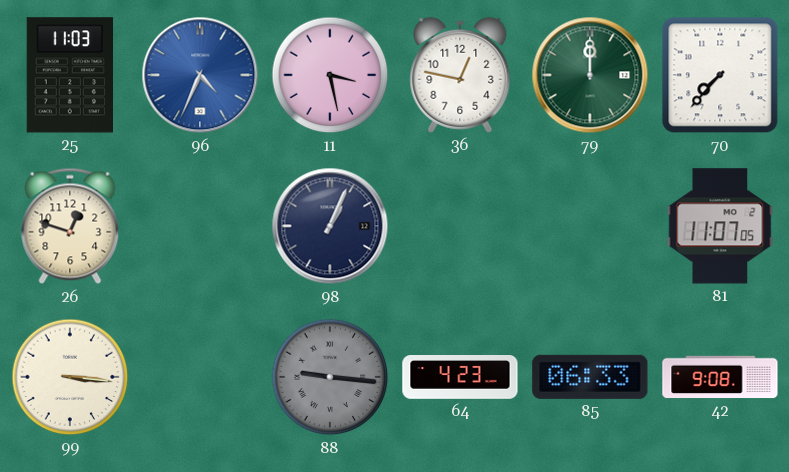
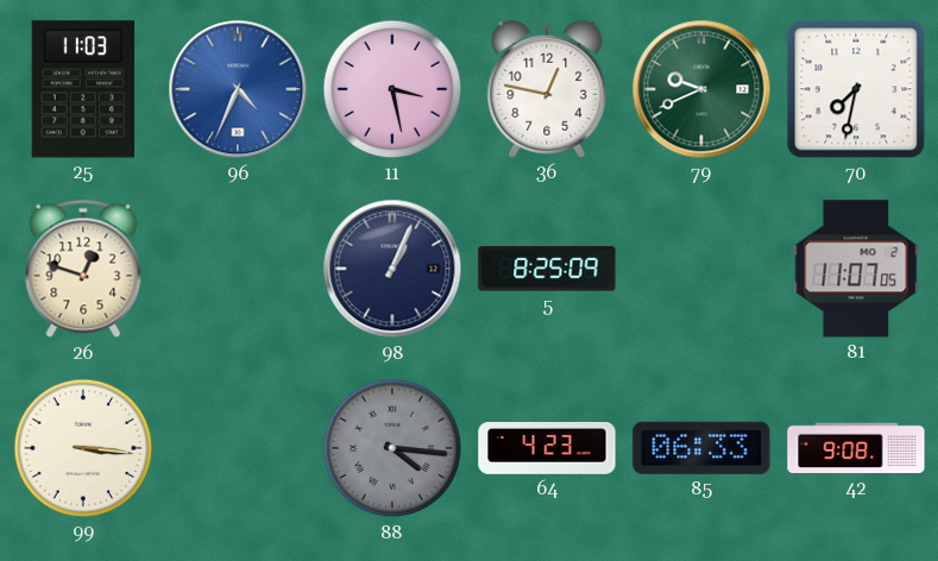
79: 12:00 -> 9:41
70: 7:37 -> 7:32
5: none -> 8:25
88: 9:16 -> 4:16
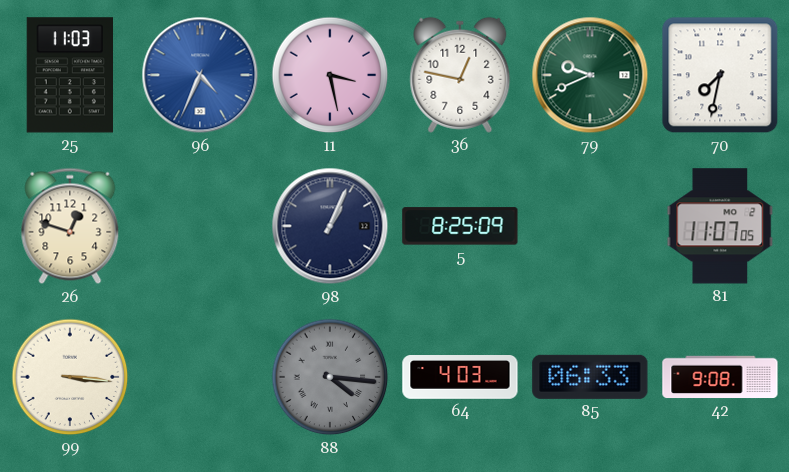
64: 4:23 -> 4:03
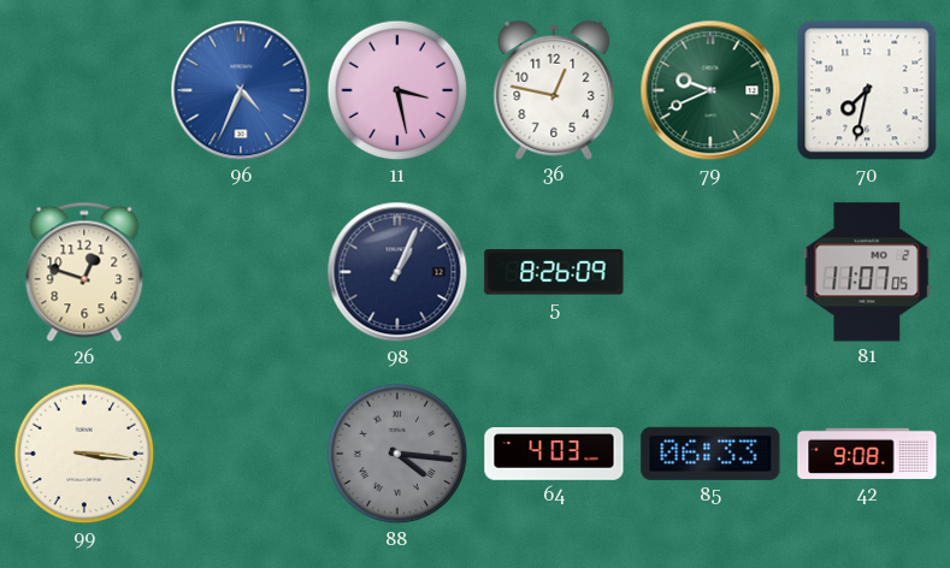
25: 11:03 -> none
5: 8:25 -> 8:26
